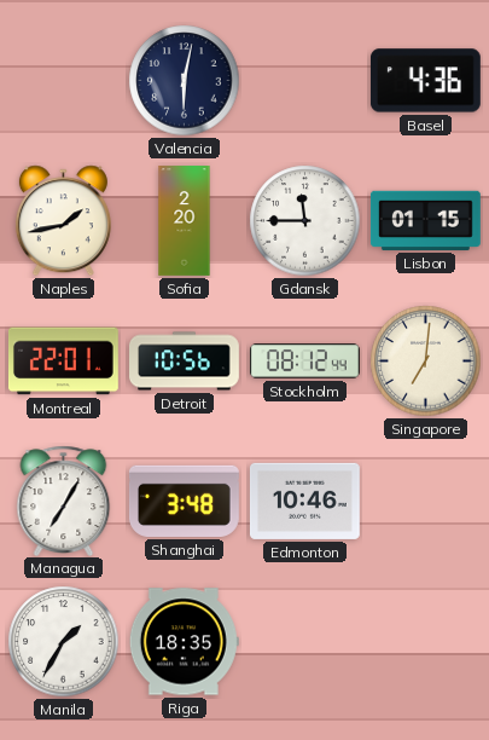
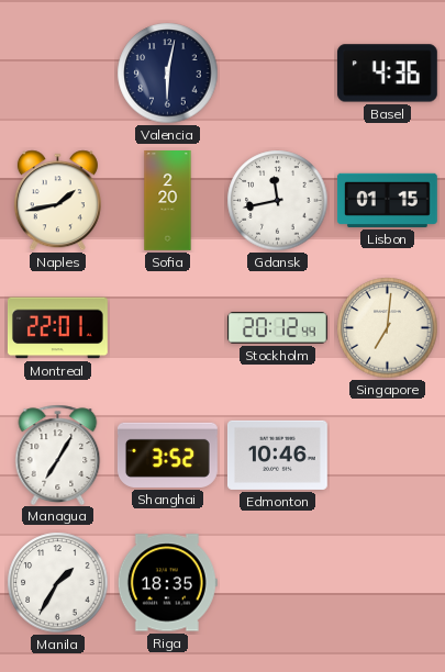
Gdansk: 11:45 -> 11:43
Detroit: 10:56 -> none
Stockholm: 08:12 -> 20:12
Shanghai: 3:48 -> 3:52
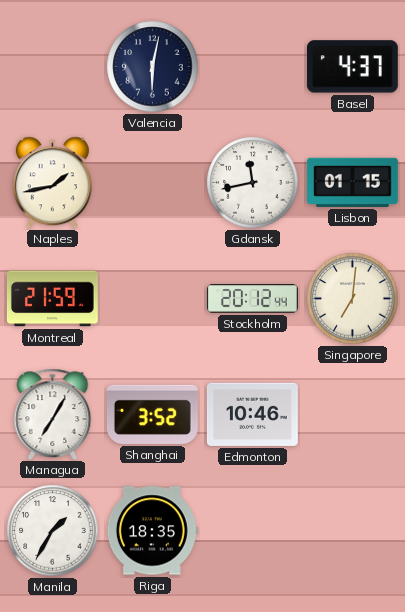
Basel: 4:36 -> 4:37
Sofia: 2:20 -> none
Montreal: 22:01 -> 21:59
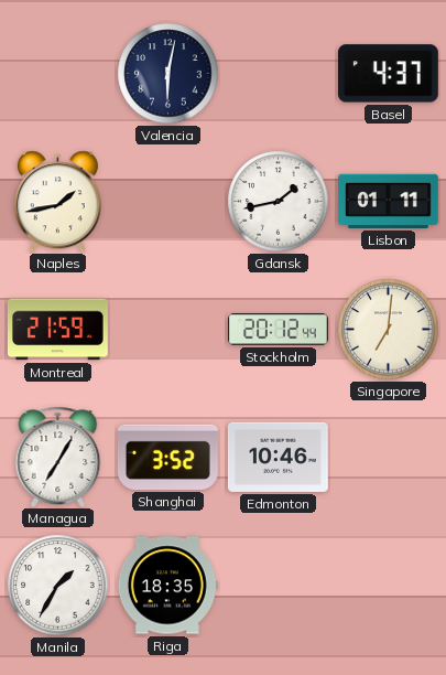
Gdansk: 11:43 -> 1:43
Lisbon: 01:15 -> 01:11
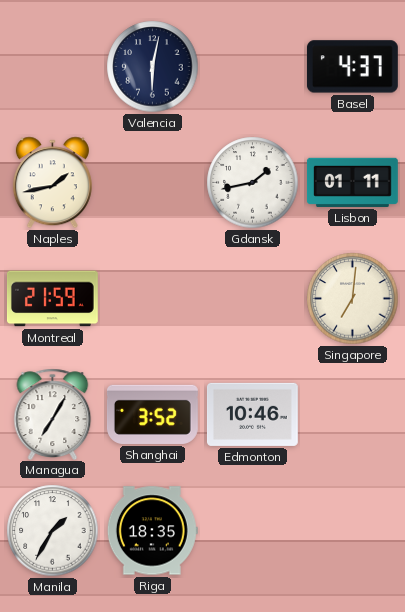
Stockholm: 20:12 -> none
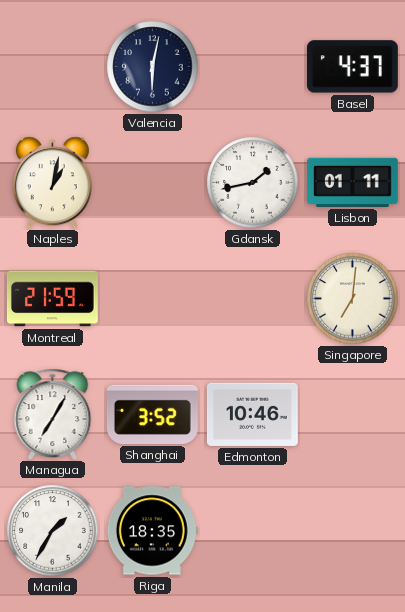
Naples: 1:43 -> 1:02
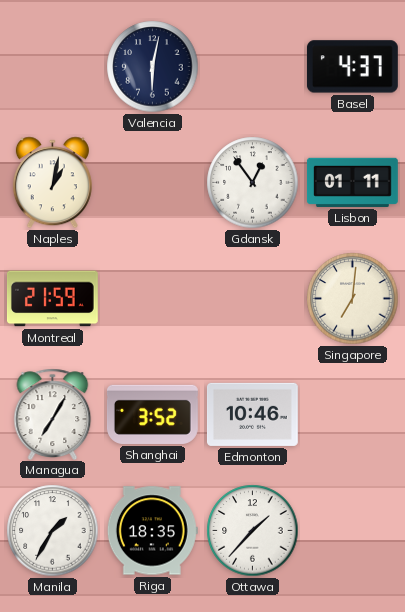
Gdansk: 1:43 -> 12:54
Ottawa: none -> 1:37
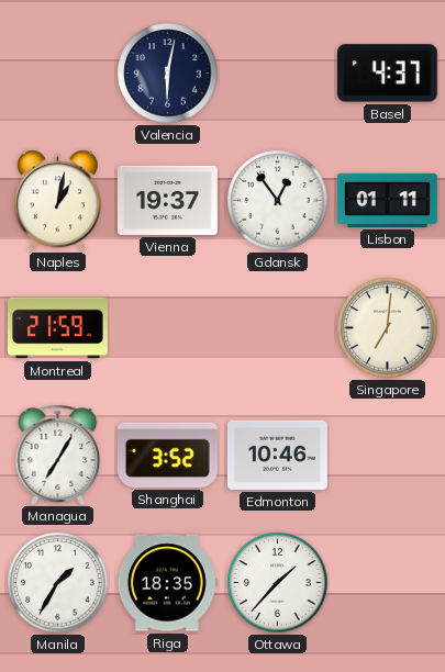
Vienna: none -> 19:37
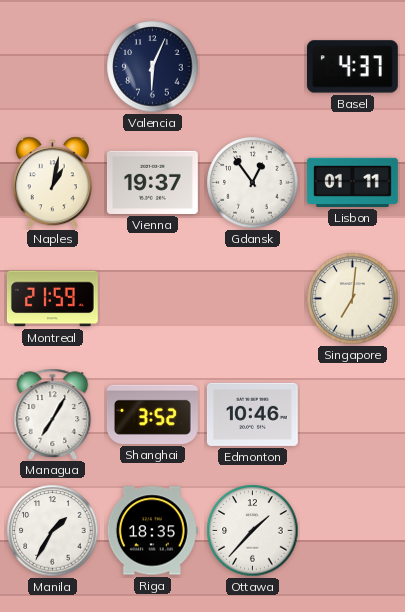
Valencia: 6:02 -> 6:04
